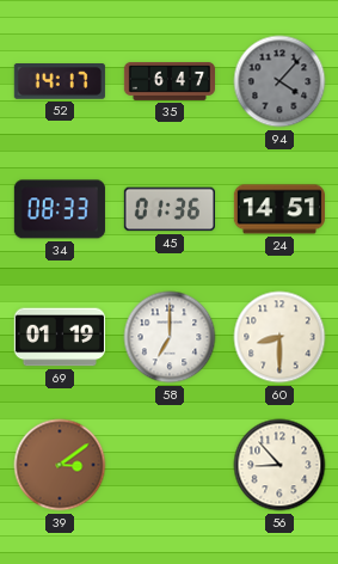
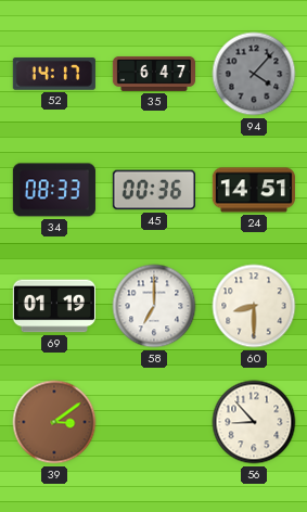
45: 01:36 -> 00:36
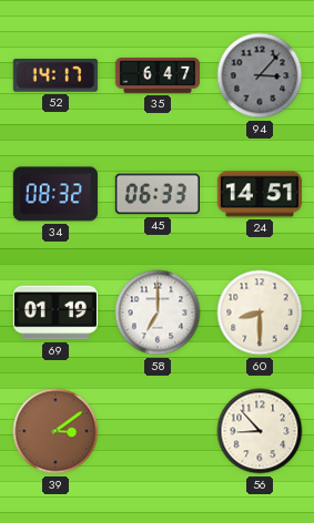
94: 4:07 -> 3:07
34: 08:33 -> 08:32
45: 00:36 -> 06:33
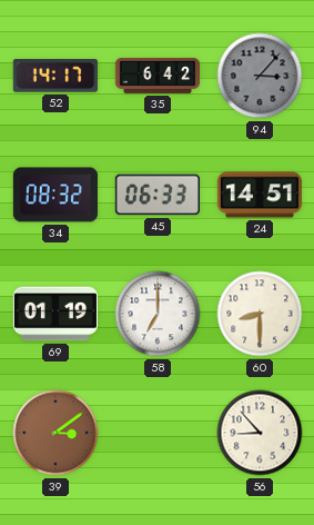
35: 6:47 -> 6:42
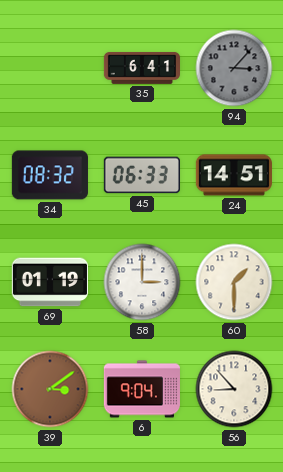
52: 14:17 -> none
35: 6:42 -> 6:41
58: 7:00 -> 3:00
60: 8:30 -> 1:30
6: none -> 9:04
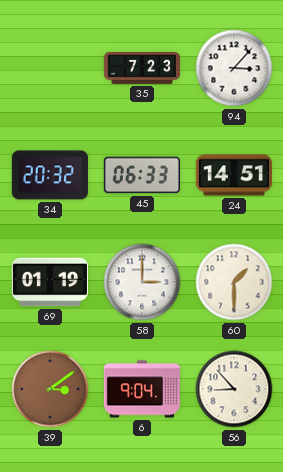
35: 6:41 -> 7:23
94 dial: grey -> white
34: 08:32 -> 20:32
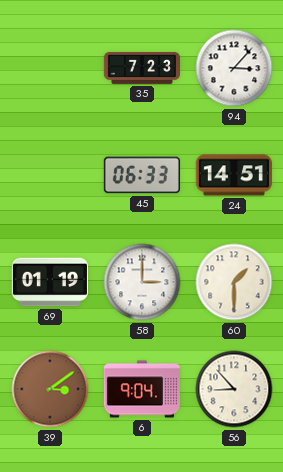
34: 20:32 -> none
